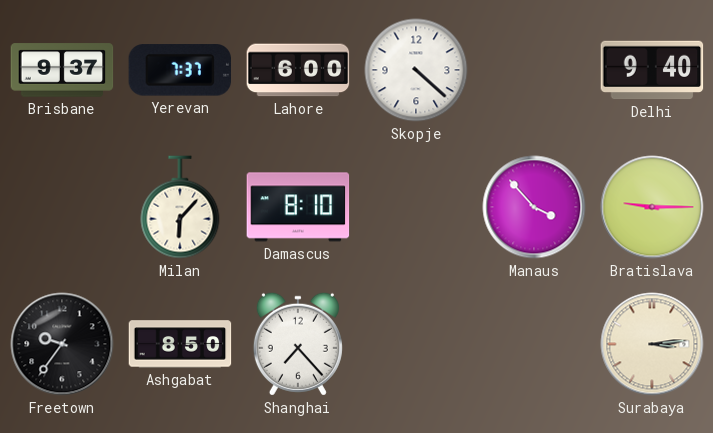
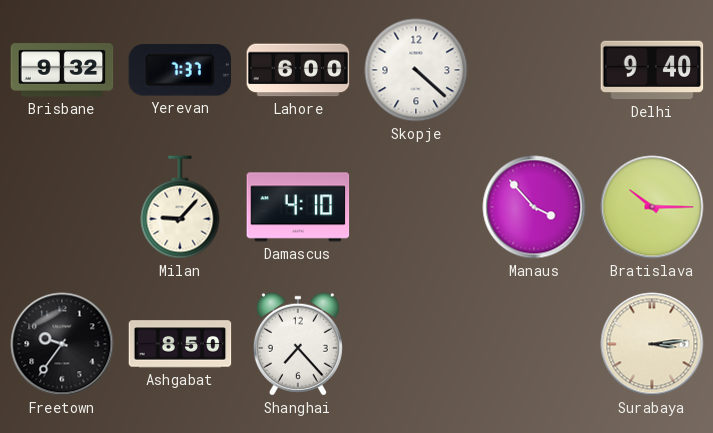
Brisbane: 9:37 -> 9:32
Milan: 6:07 -> 9:07
Damascus: 8:10 -> 4:10
Bratislava: 9:15 -> 10:15
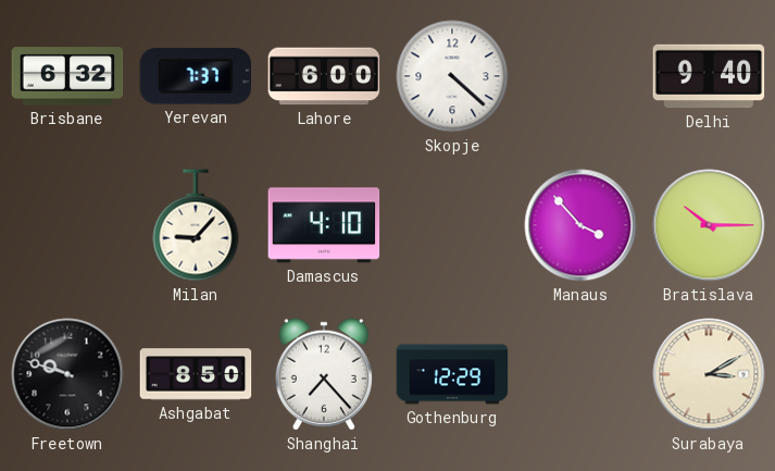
Brisbane: 9:32 -> 6:32
Freetown: 9:36 -> 9:48
Gothenburg: none -> 12:29
Surabaya: 3:14 -> 3:10
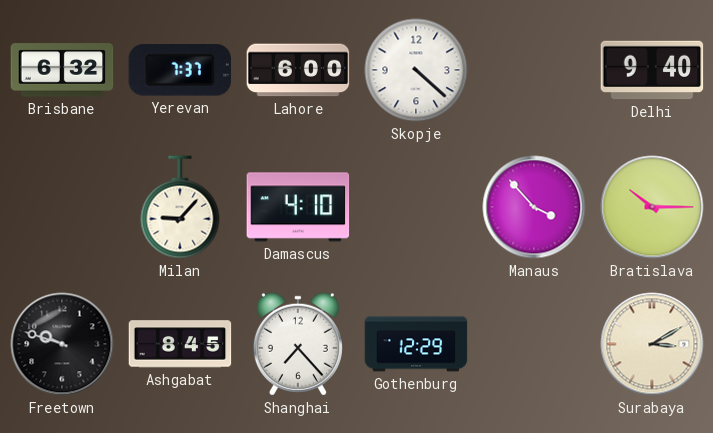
Ashgabat: 8:50 -> 8:45
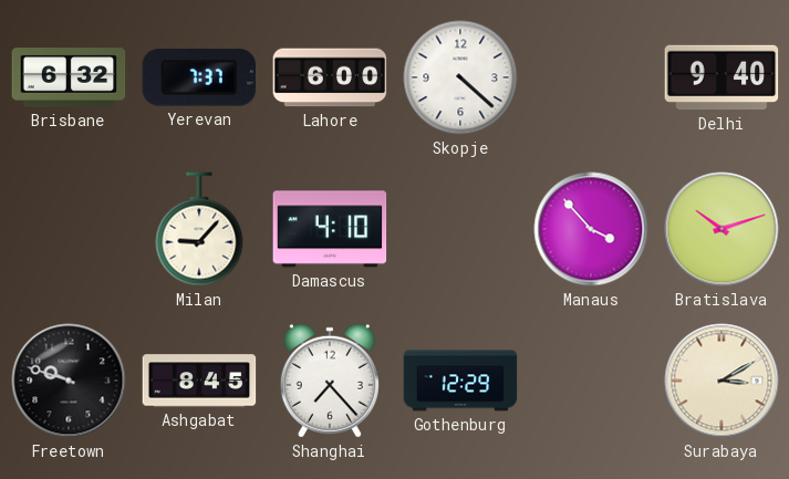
Bratislava: 10:15 -> 10:12
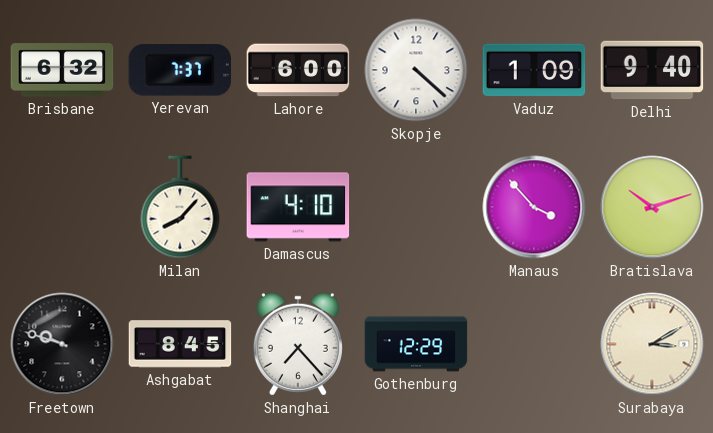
Vaduz: none -> 1:09
Milan: 9:07 -> 8:07
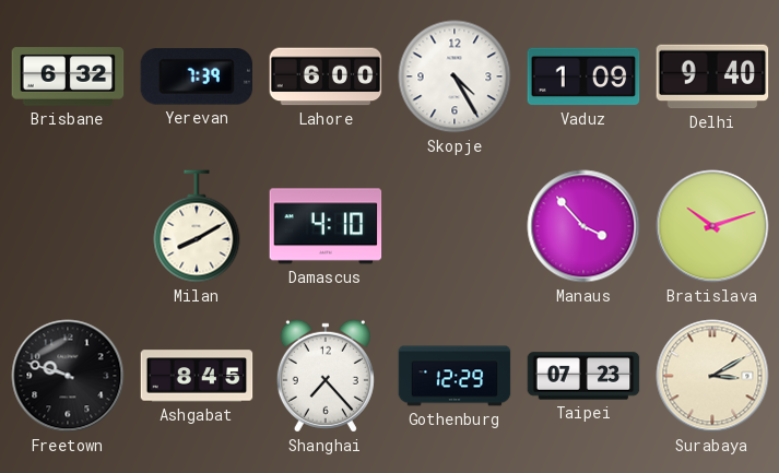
Yerevan: 7:37 -> 7:39
Skopje: 4:22 -> 4:25
Milan: 8:07 -> 8:10
Taipei: none -> 07:23
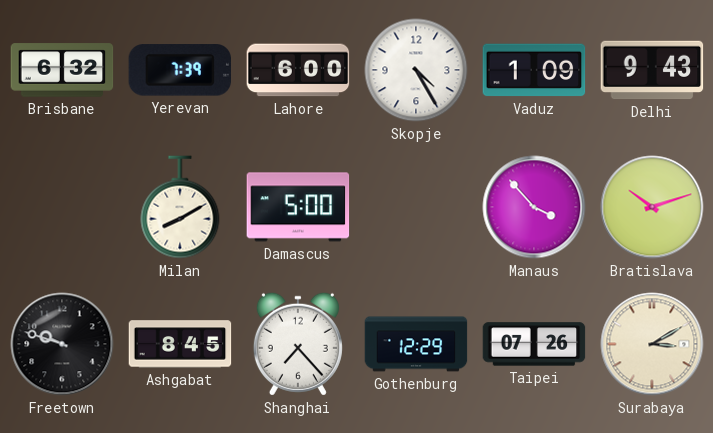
Delhi: 9:40 -> 9:43
Damascus: 4:10 -> 5:00
Taipei: 07:23 -> 07:26
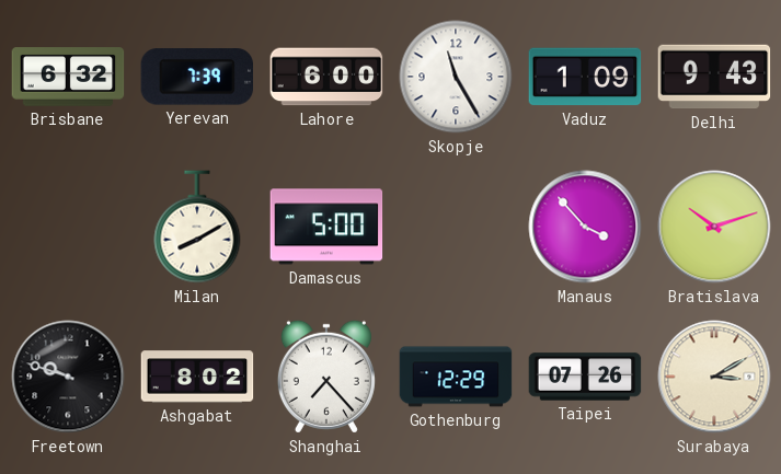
Skopje: 4:25 -> 11:25
Ashgabat: 8:45 -> 8:02
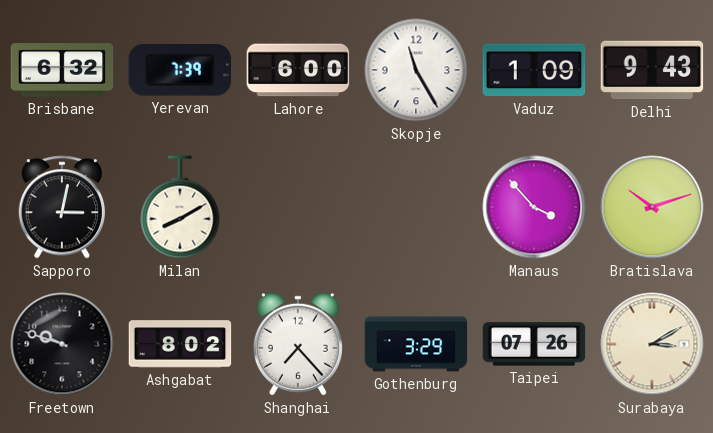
Sapporo: none -> 3:02
Damascus: 5:00 -> none
Gothenburg: 12:29 -> 3:29
